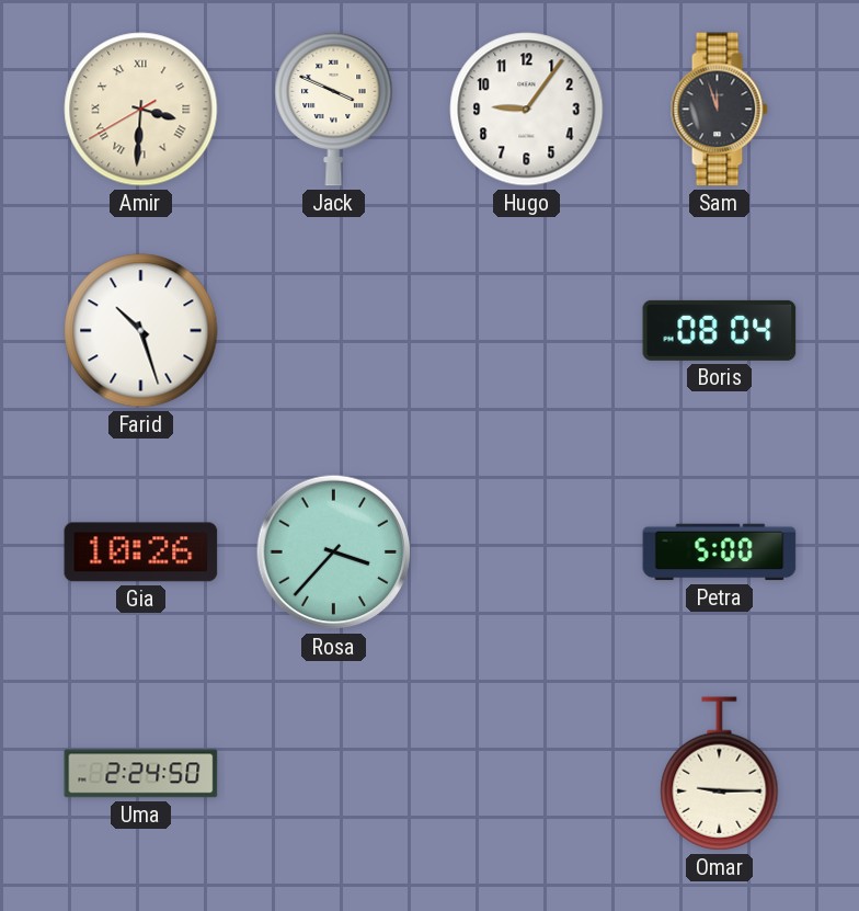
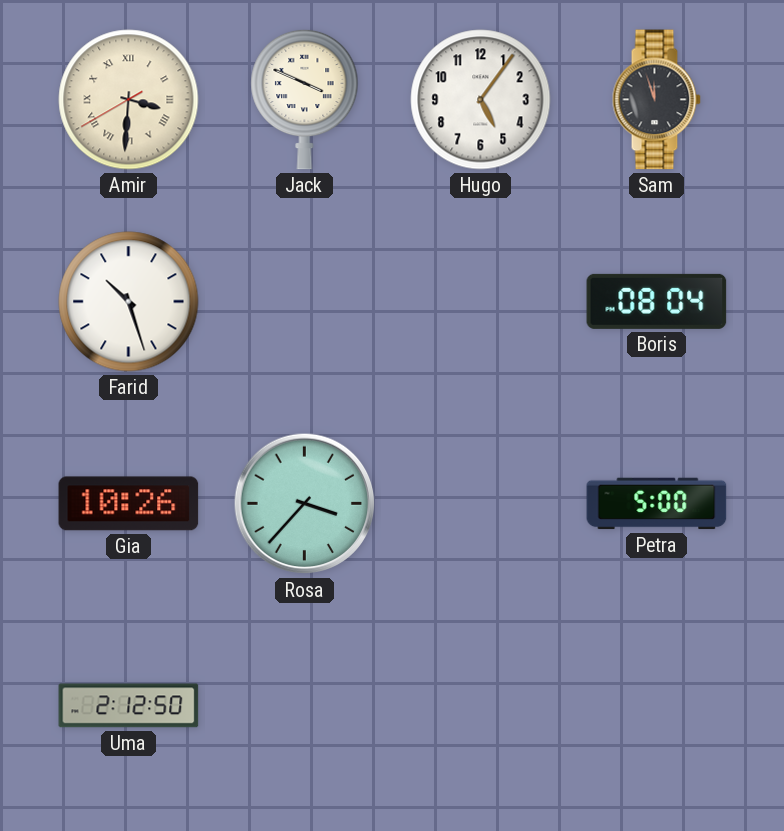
Hugo: 9:06 -> 5:06
Uma: 2:24 -> 2:12
Omar: 9:15 -> none
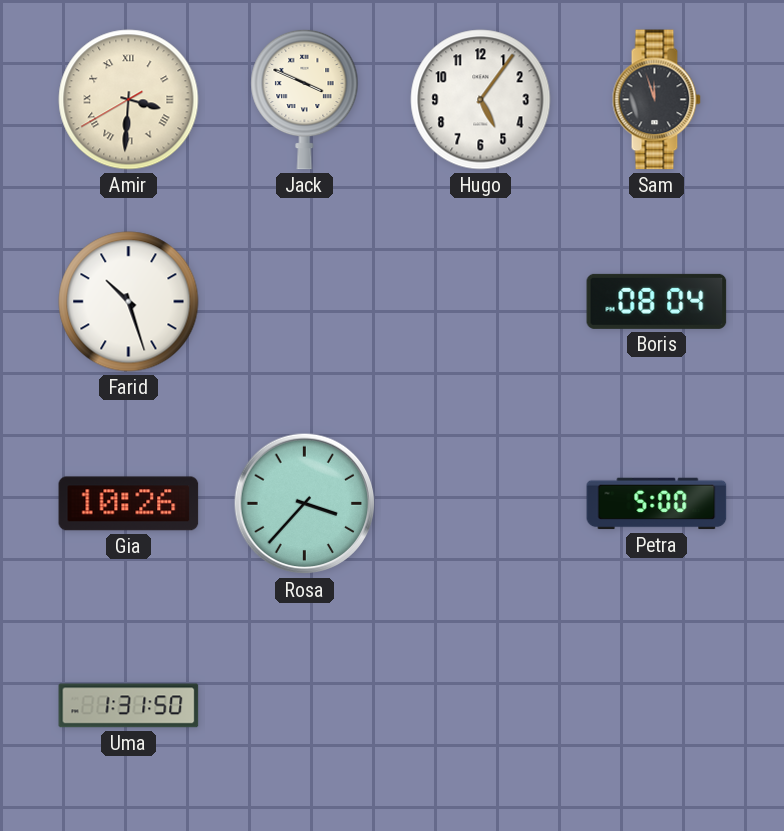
Uma: 2:12 -> 1:31
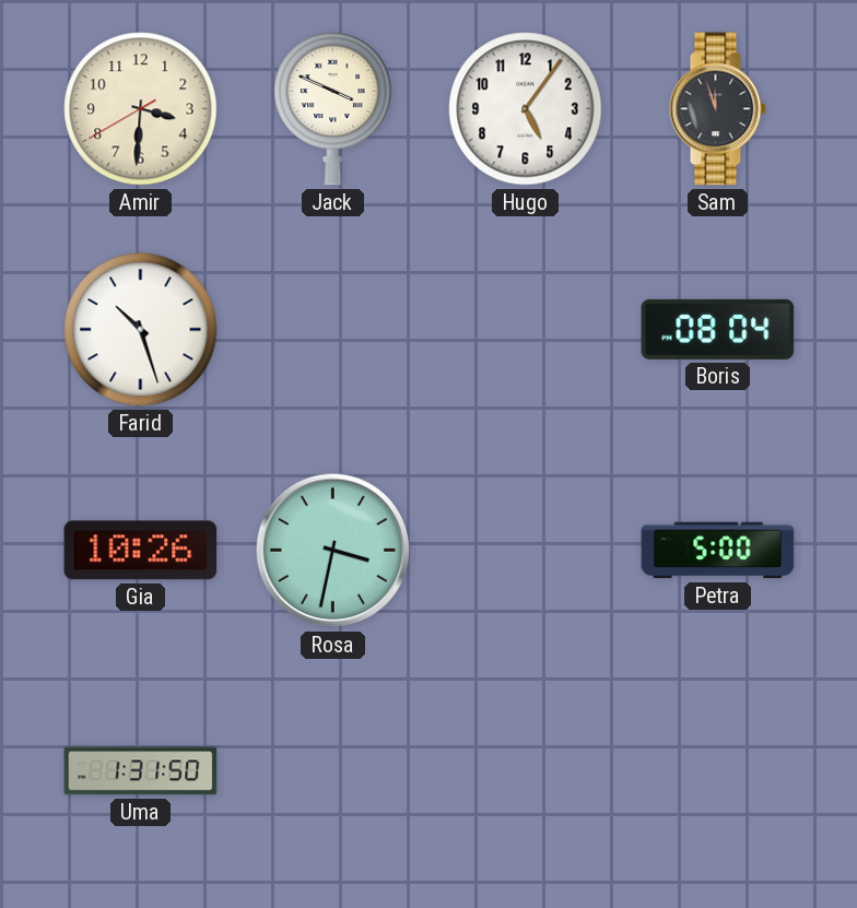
Amir numerals: Roman -> Arabic
Rosa: 3:37 -> 3:32
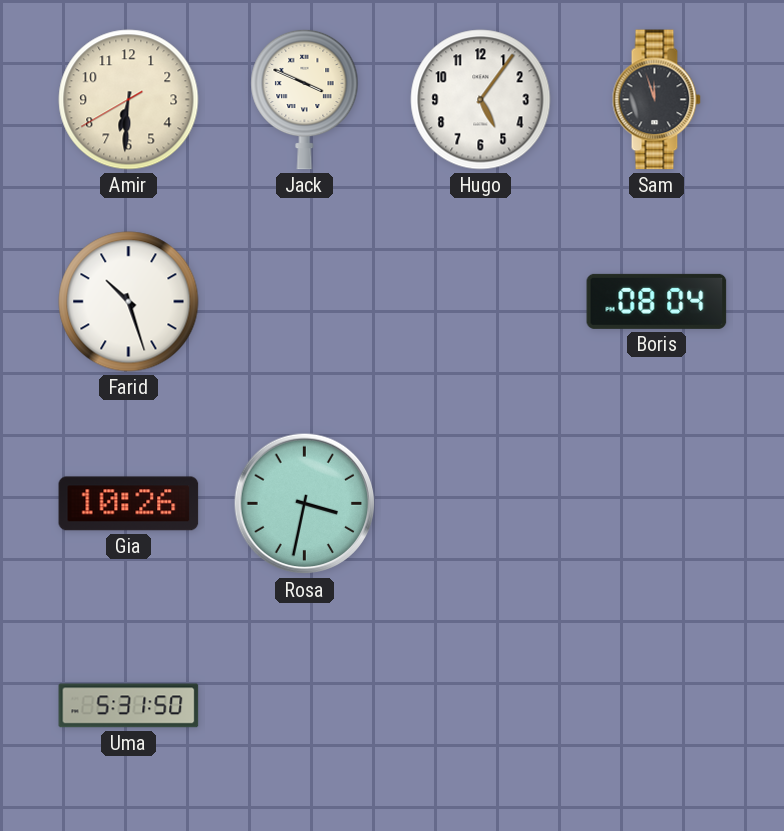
Amir: 3:30 -> 6:30
Petra: 5:00 -> none
Uma: 1:31 -> 5:31
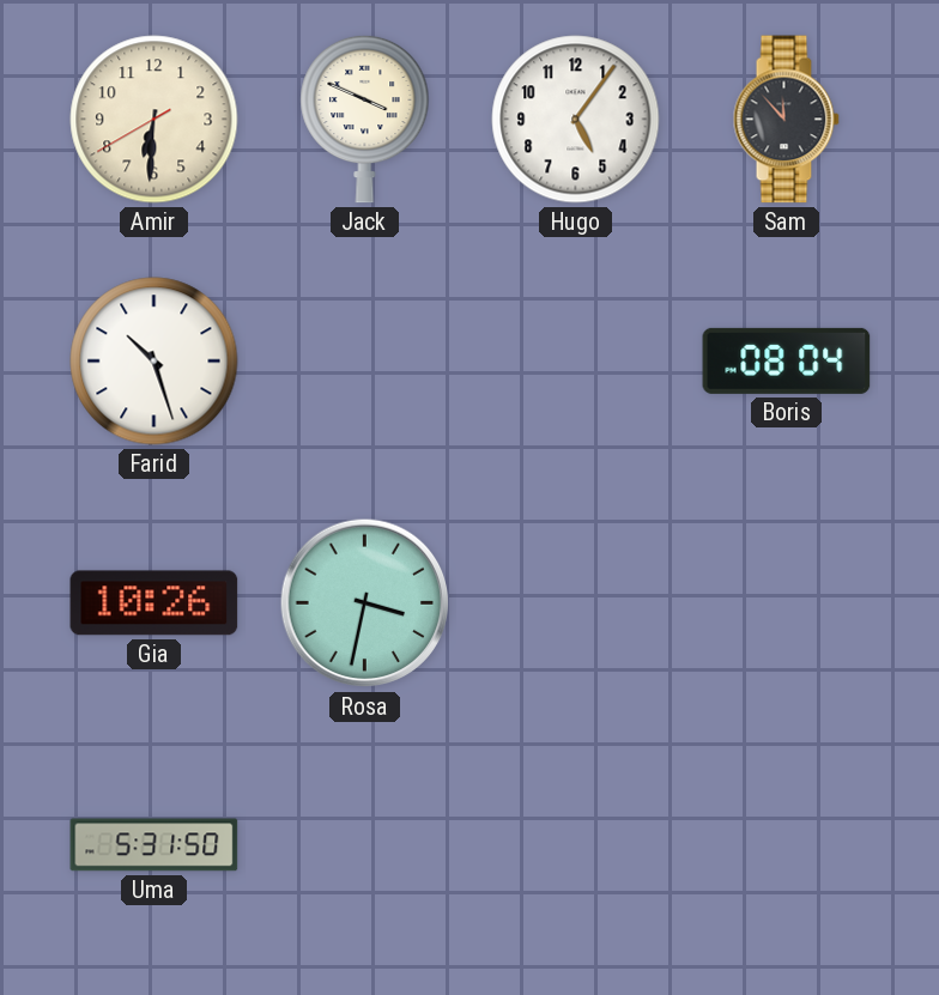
Sam: 11:57 -> 11:53
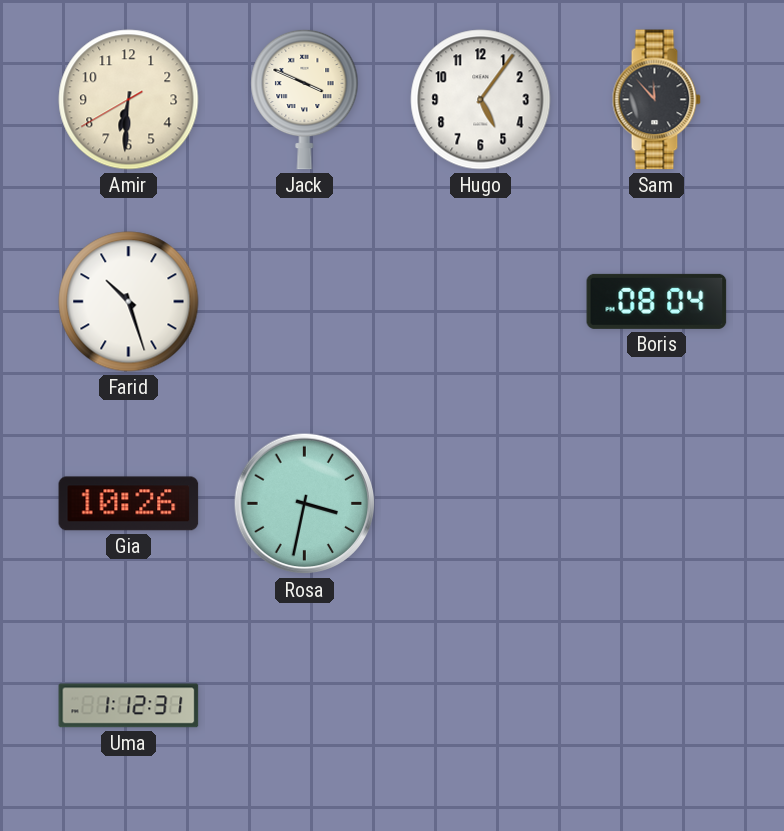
Uma: 5:31 -> 1:12
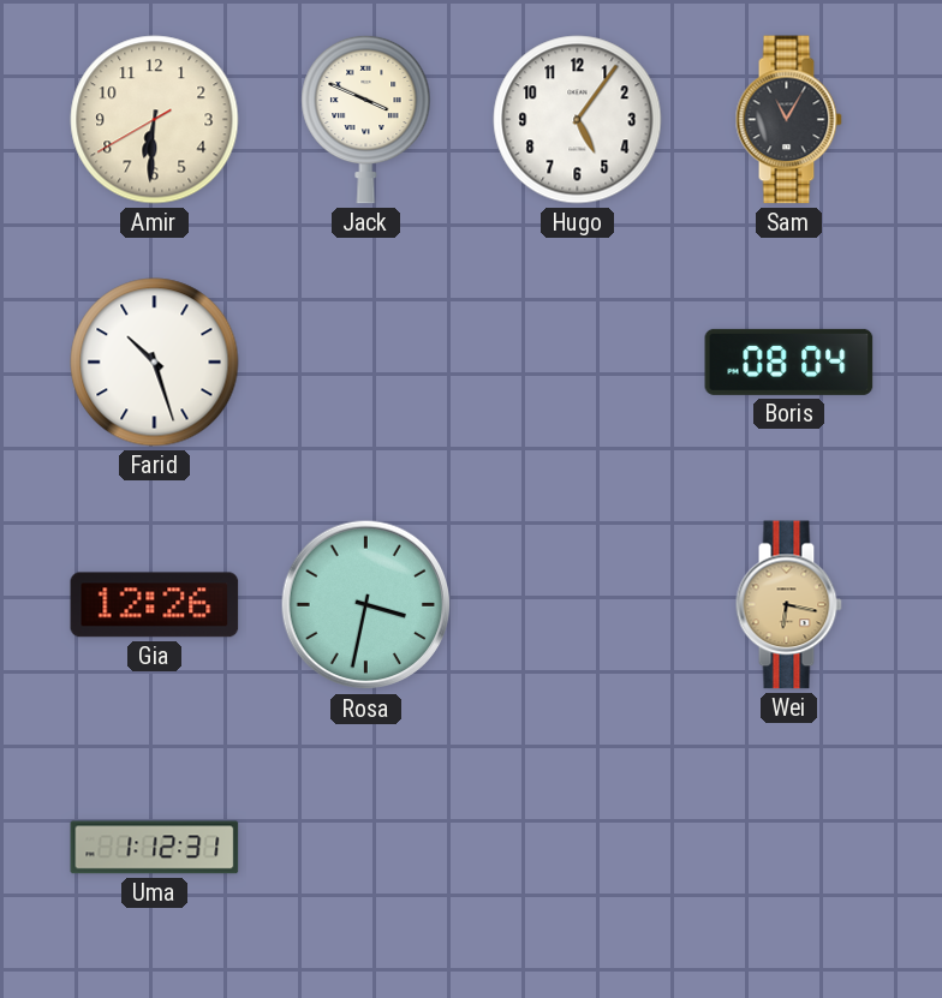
Sam: 11:53 -> 11:05
Gia: 10:26 -> 12:26
Wei: none -> 6:17
